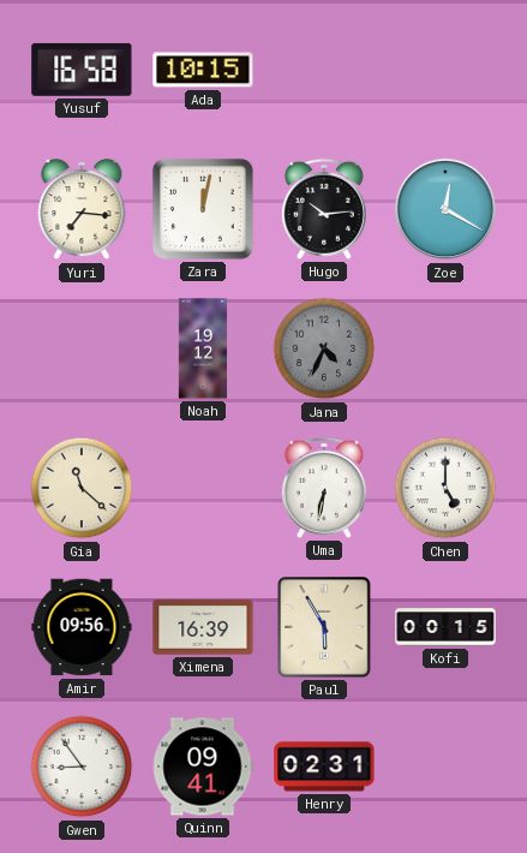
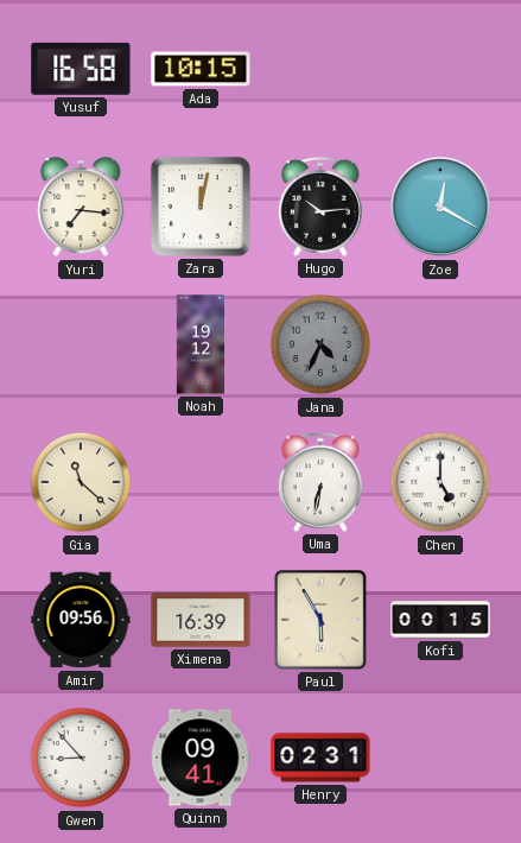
Gwen: 8:54 -> 8:53
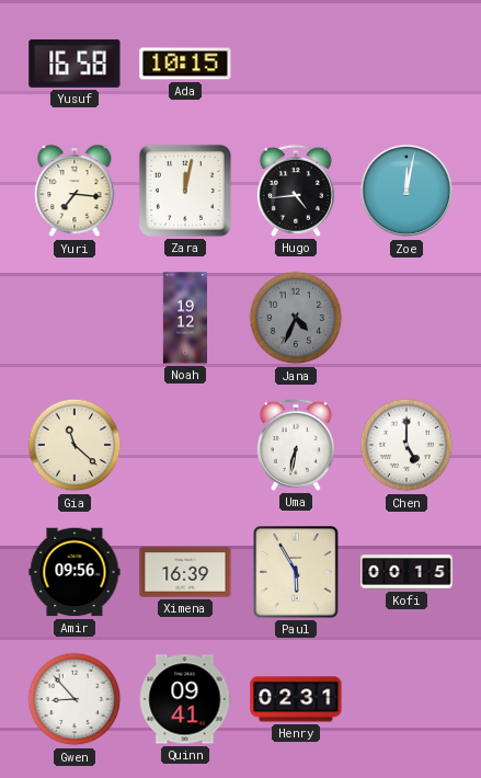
Hugo: 10:14 -> 4:44
Zoe: 12:20 -> 12:02
